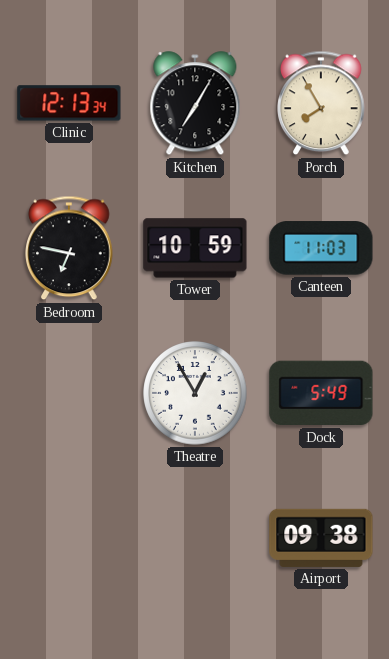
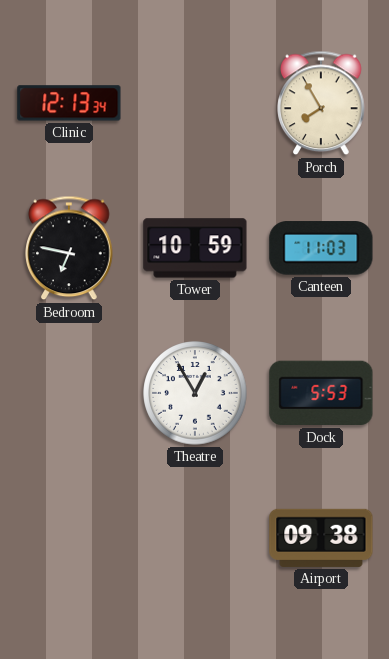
Kitchen: 7:05 -> none
Dock: 5:49 -> 5:53
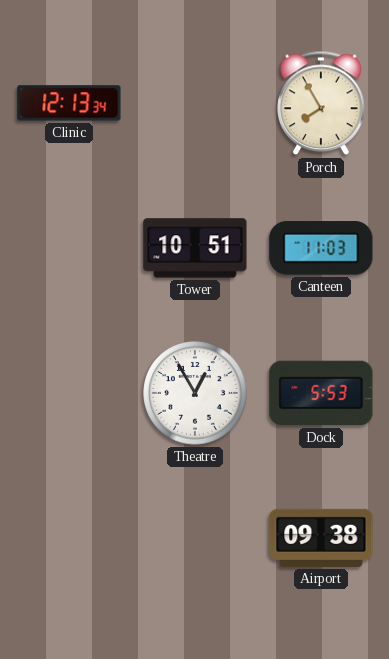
Bedroom: 6:47 -> none
Tower: 10:59 -> 10:51
